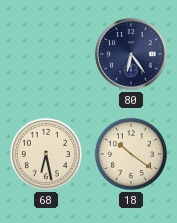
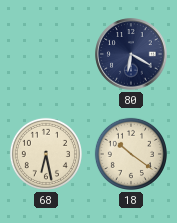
80: 6:24 -> 6:20
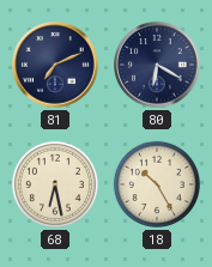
81: none -> 7:11
18: 10:21 -> 10:25
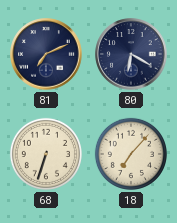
68: 6:28 -> 6:33
18: 10:25 -> 7:07
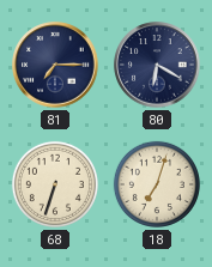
81: 7:11 -> 7:15
18: 7:07 -> 7:03
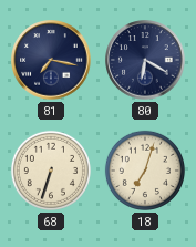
81: 7:15 -> 7:17
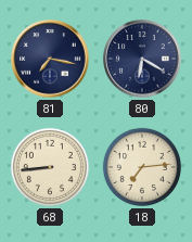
68: 6:33 -> 8:44
18: 7:03 -> 7:14
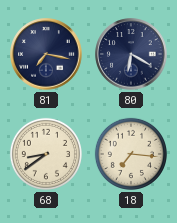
68: 8:44 -> 8:39
18: 7:14 -> 7:16
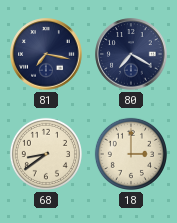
80: 6:20 -> 7:20
18: 7:16 -> 3:00
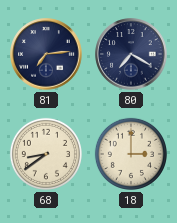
81: 7:17 -> 7:14
